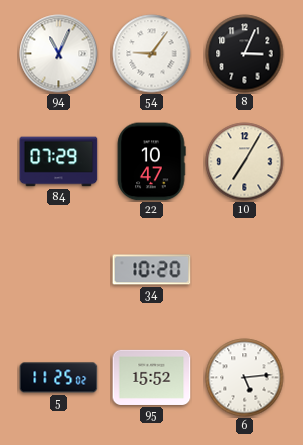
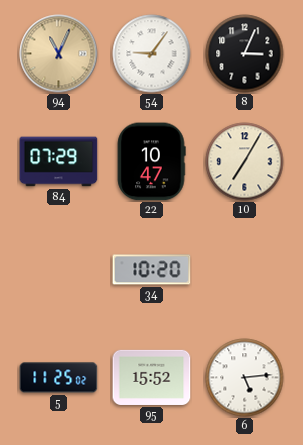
94 dial: white -> champagne
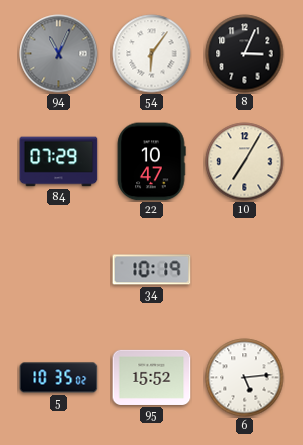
94 dial: champagne -> grey
54: 9:06 -> 6:06
34: 10:20 -> 10:19
5: 11:25 -> 10:35
